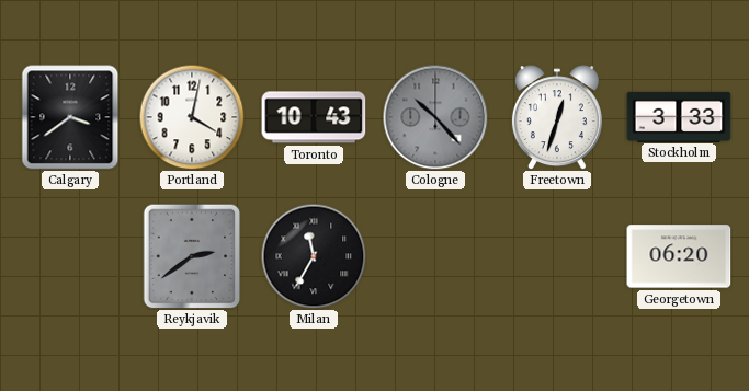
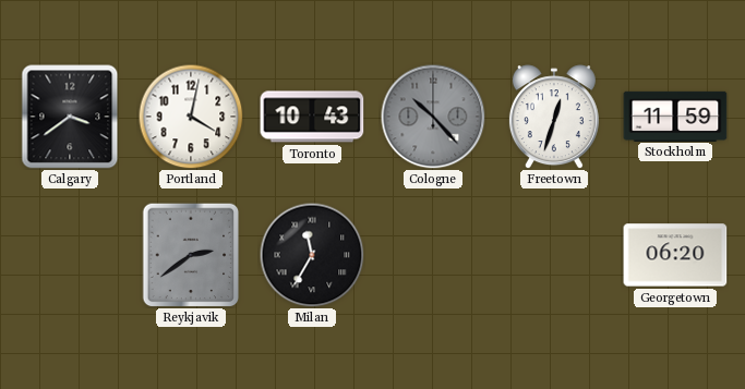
Stockholm: 3:33 -> 11:59
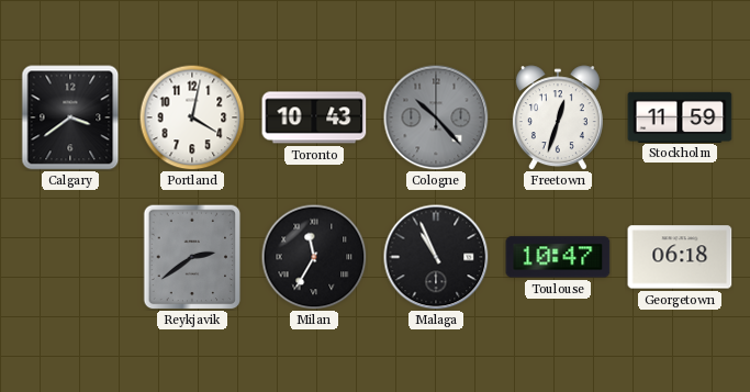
Malaga: none -> 10:56
Toulouse: none -> 10:47
Georgetown: 06:20 -> 06:18
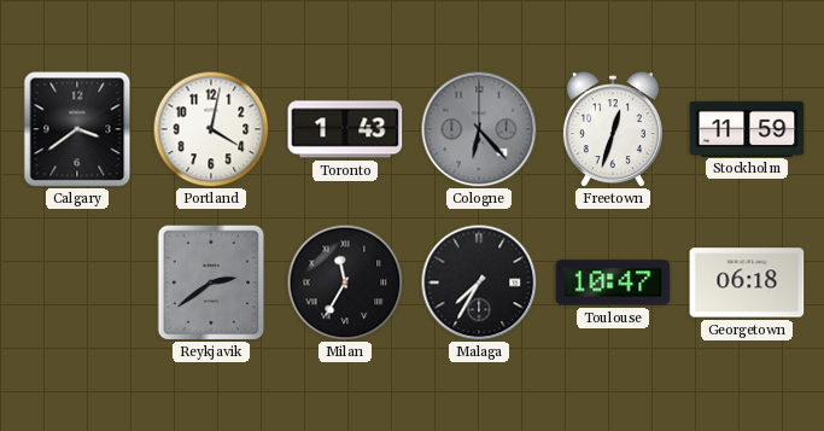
Toronto: 10:43 -> 1:43
Cologne: 10:23 -> 6:23
Malaga: 10:56 -> 7:35
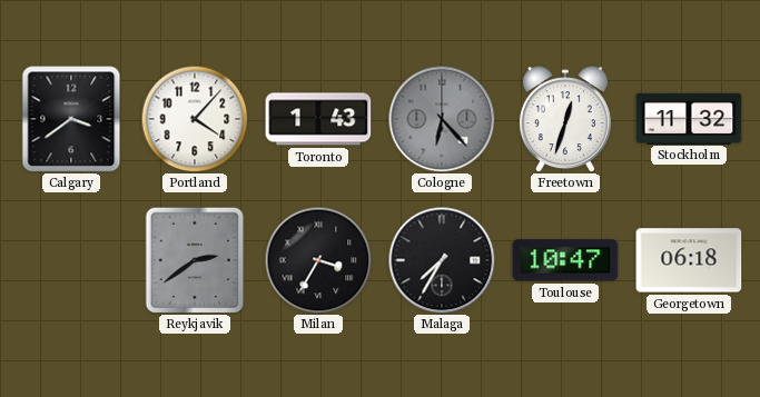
Portland: 4:02 -> 4:07
Stockholm: 11:59 -> 11:32
Milan: 11:35 -> 3:35
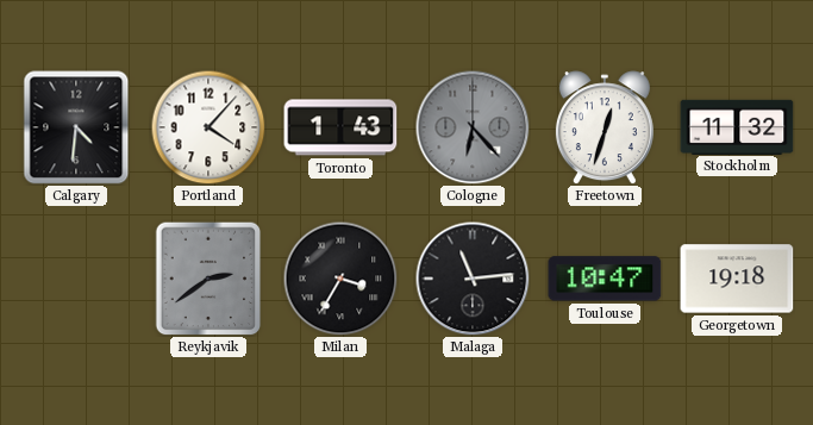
Calgary: 3:39 -> 4:31
Malaga: 7:35 -> 11:14
Georgetown: 06:18 -> 19:18
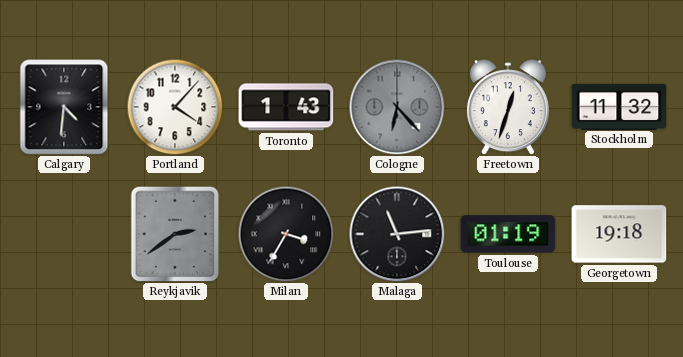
Toulouse: 10:47 -> 01:19
